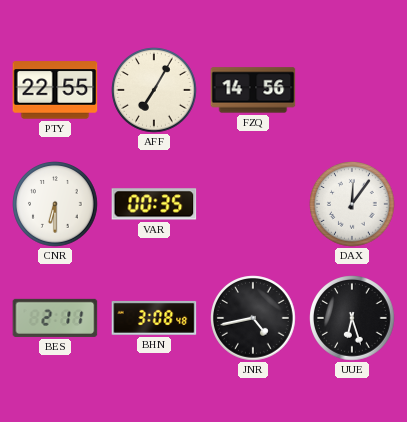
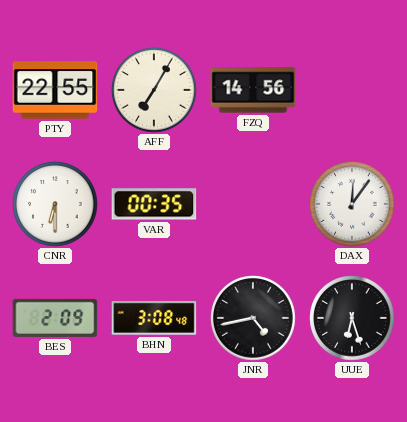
BES: 2:11 -> 2:09
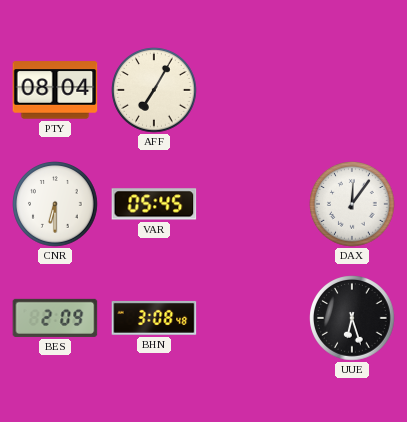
PTY: 22:55 -> 08:04
FZQ: 14:56 -> none
VAR: 00:35 -> 05:45
JNR: 4:43 -> none
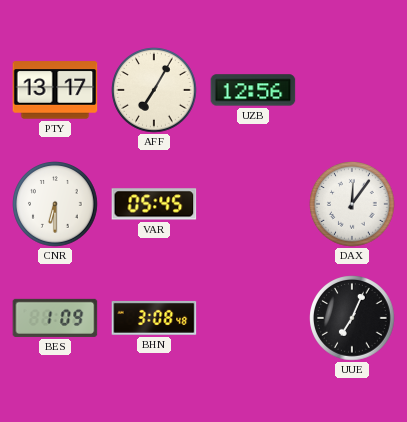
PTY: 08:04 -> 13:17
UZB: none -> 12:56
BES: 2:09 -> 1:09
UUE: 6:27 -> 7:04
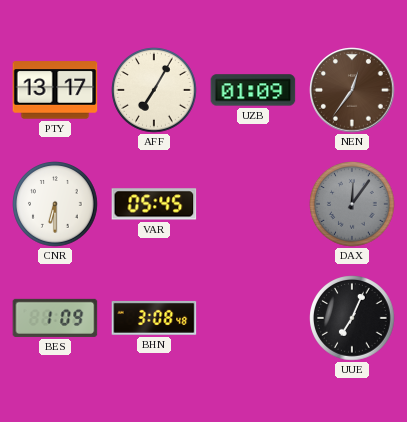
UZB: 12:56 -> 01:09
NEN: none -> 12:36
DAX dial: white -> grey
